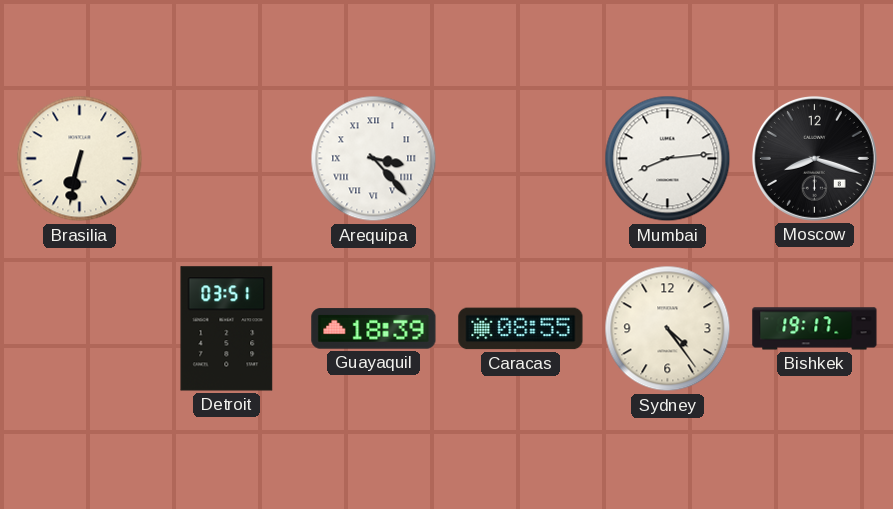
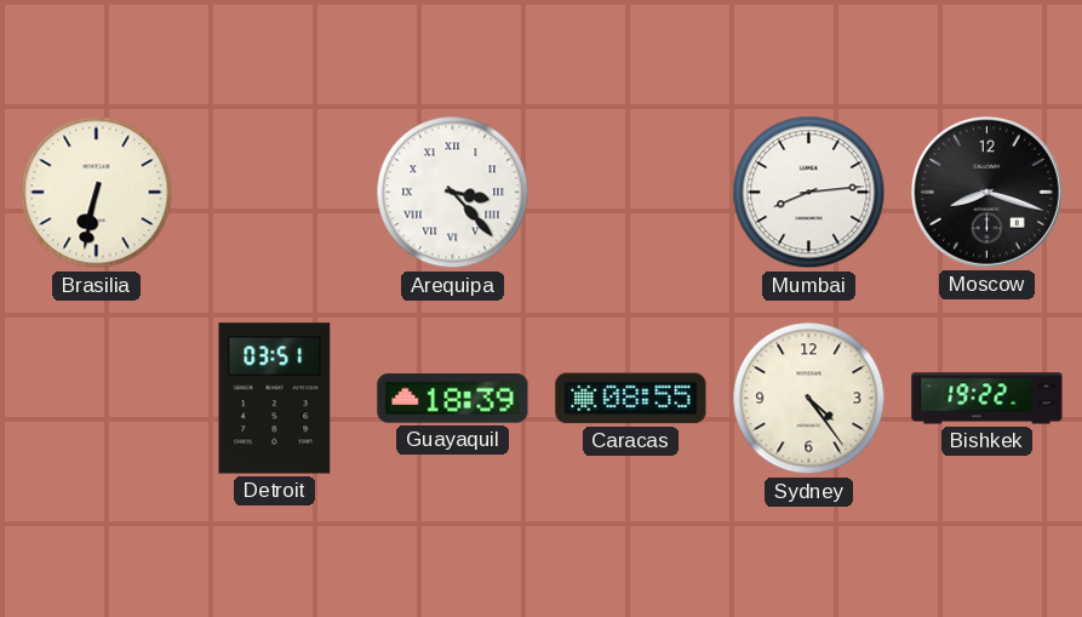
Bishkek: 19:17 -> 19:22
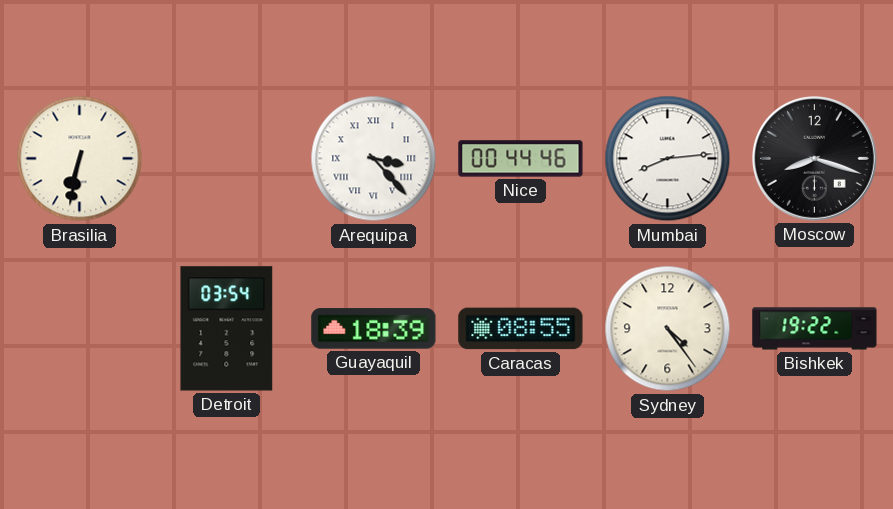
Nice: none -> 00:44
Detroit: 03:51 -> 03:54
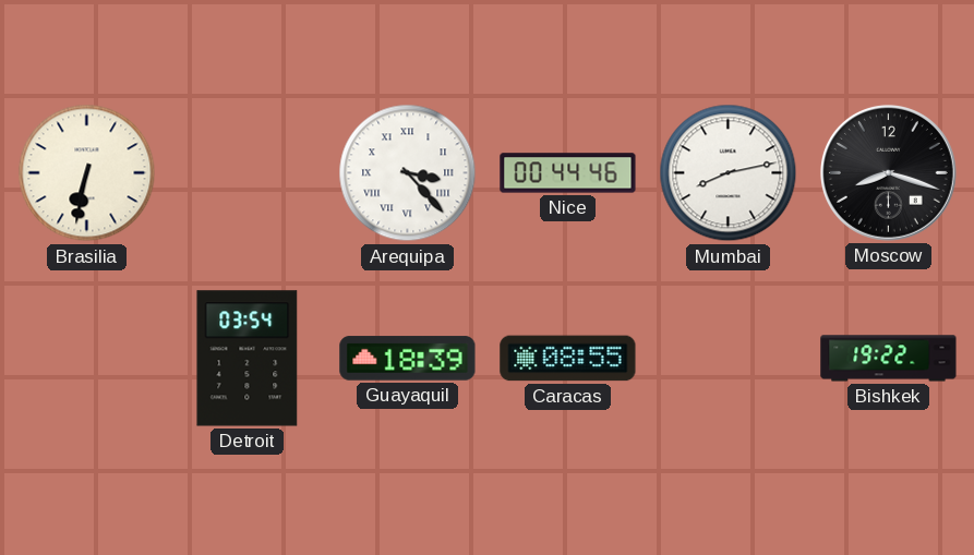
Mumbai: 8:14 -> 8:13
Sydney: 4:24 -> none
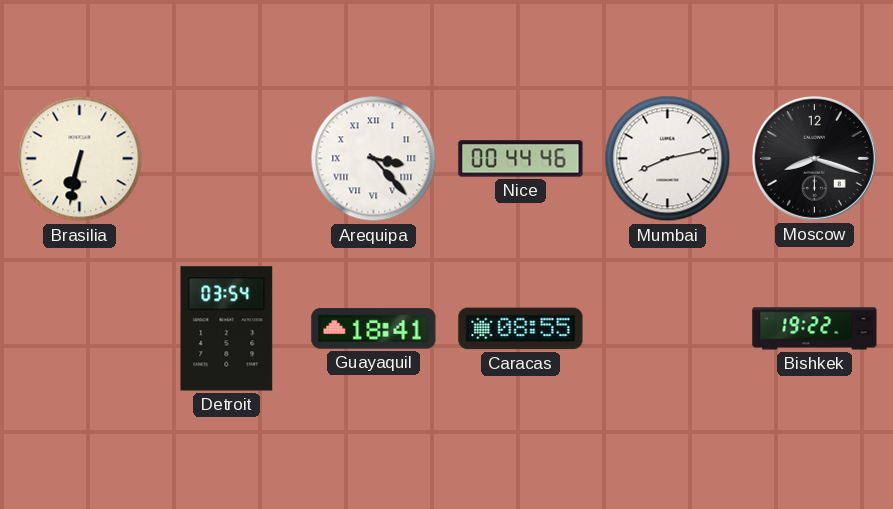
Guayaquil: 18:39 -> 18:41
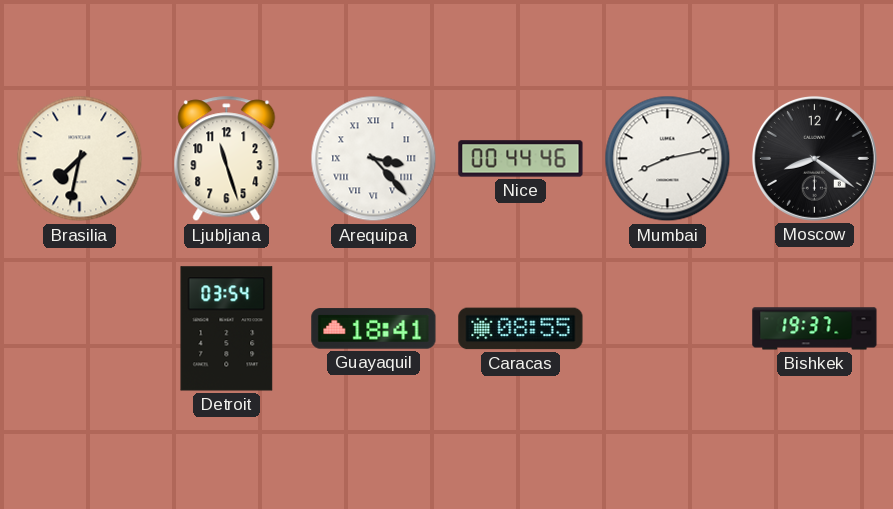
Brasilia: 6:32 -> 7:32
Ljubljana: none -> 11:27
Moscow: 8:18 -> 8:21
Bishkek: 19:22 -> 19:37
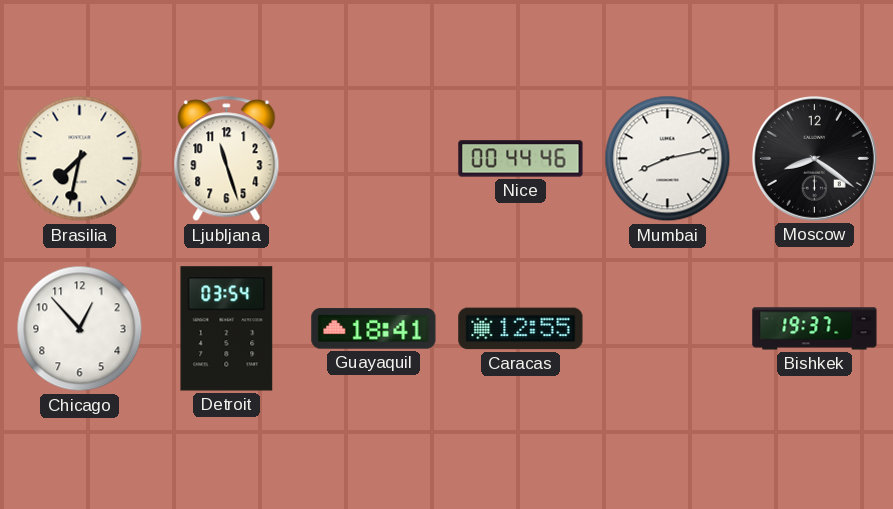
Arequipa: 3:23 -> none
Chicago: none -> 12:53
Caracas: 08:55 -> 12:55
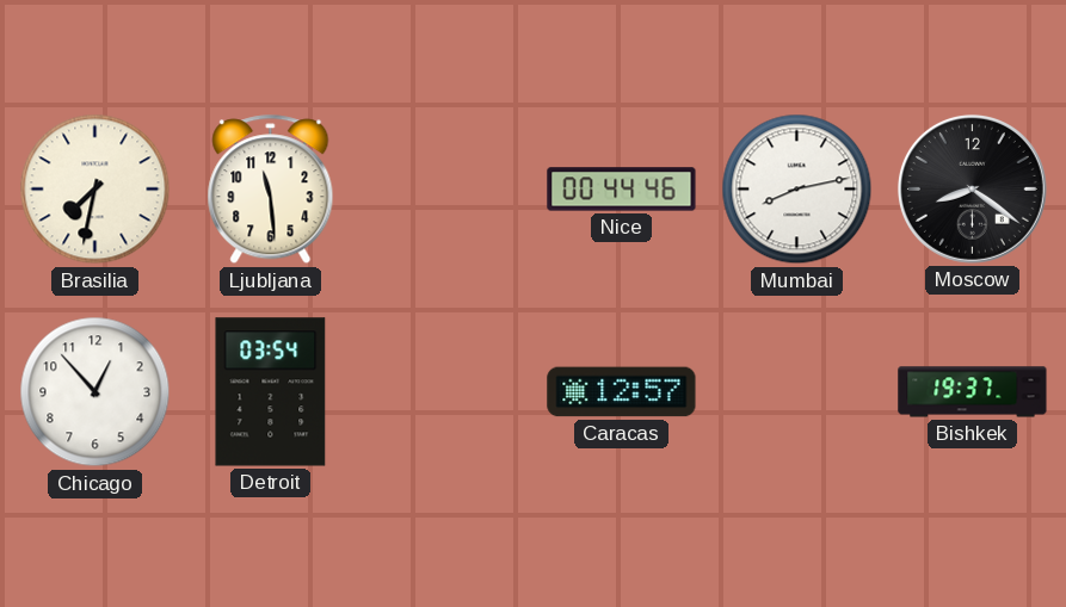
Ljubljana: 11:27 -> 11:29
Guayaquil: 18:41 -> none
Caracas: 12:55 -> 12:57
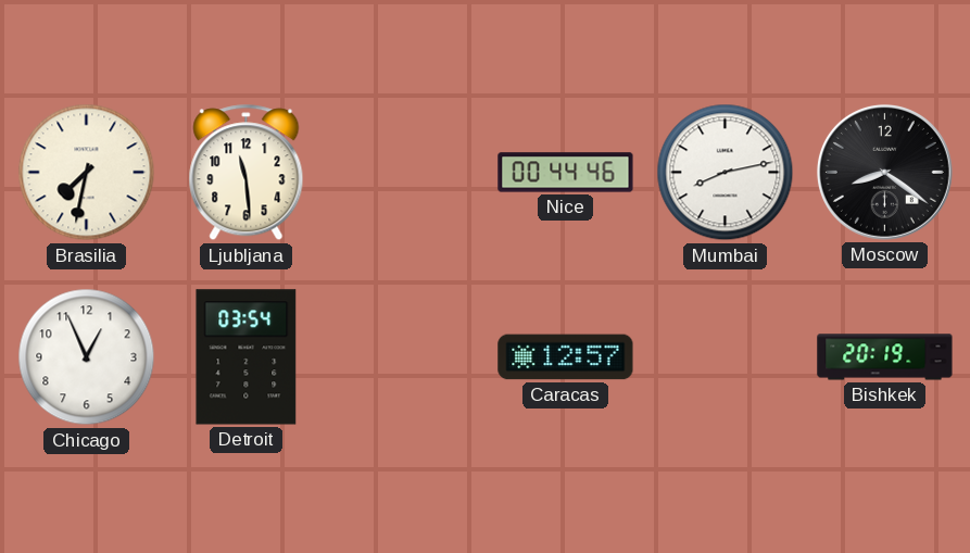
Chicago: 12:53 -> 12:56
Bishkek: 19:37 -> 20:19
